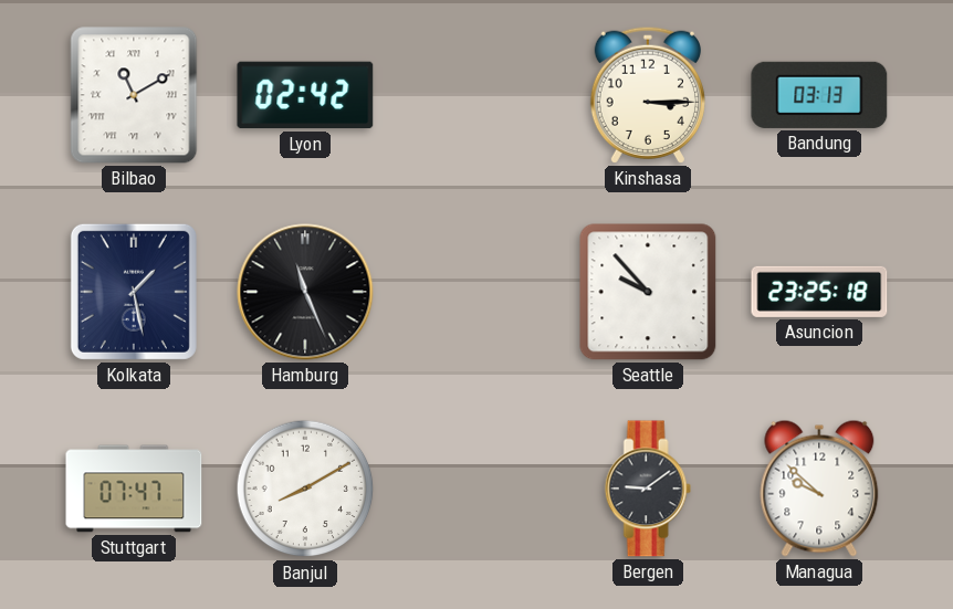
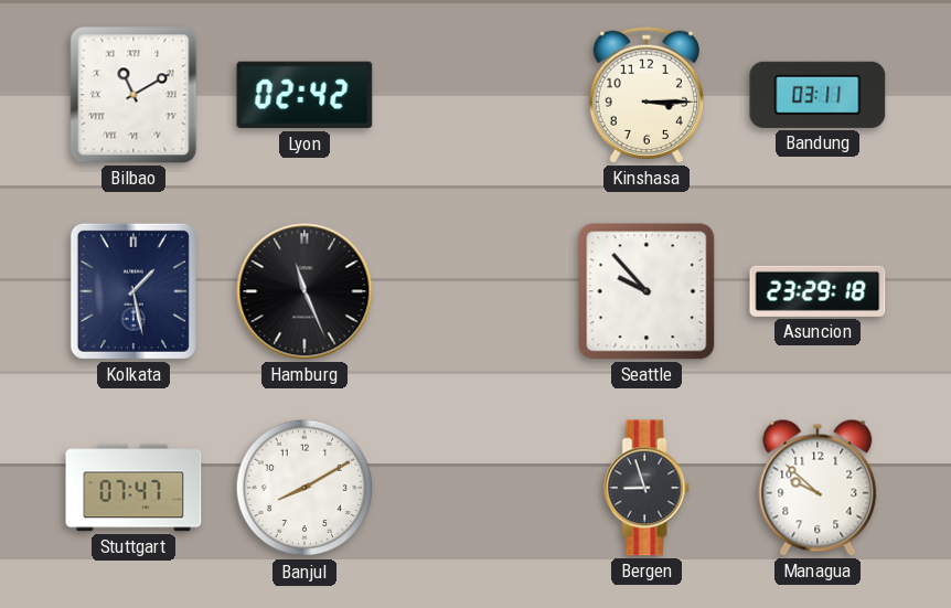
Bandung: 03:13 -> 03:11
Asuncion: 23:25 -> 23:29
Bergen: 9:09 -> 8:57
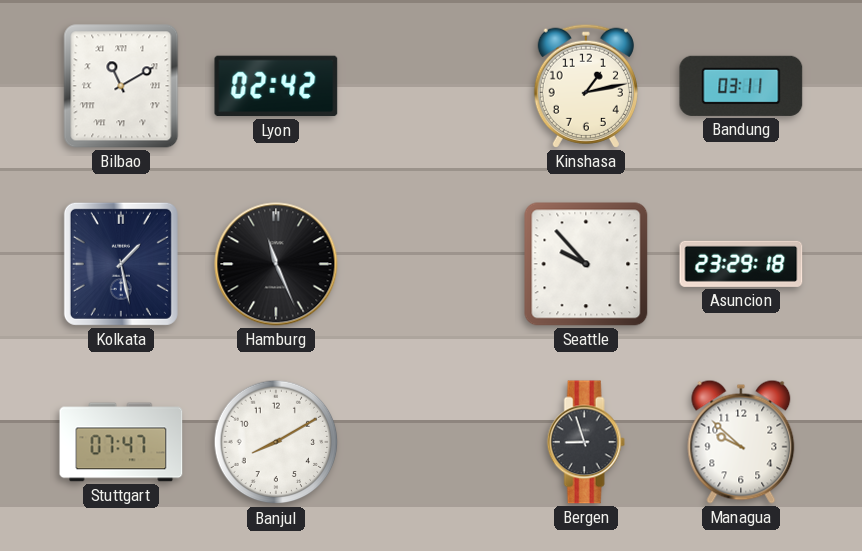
Kinshasa: 3:15 -> 1:13
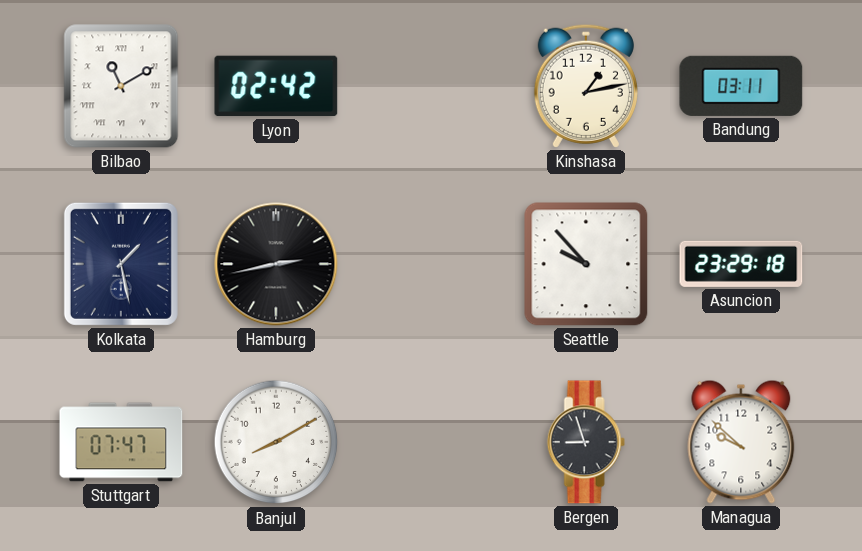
Hamburg: 11:26 -> 2:43
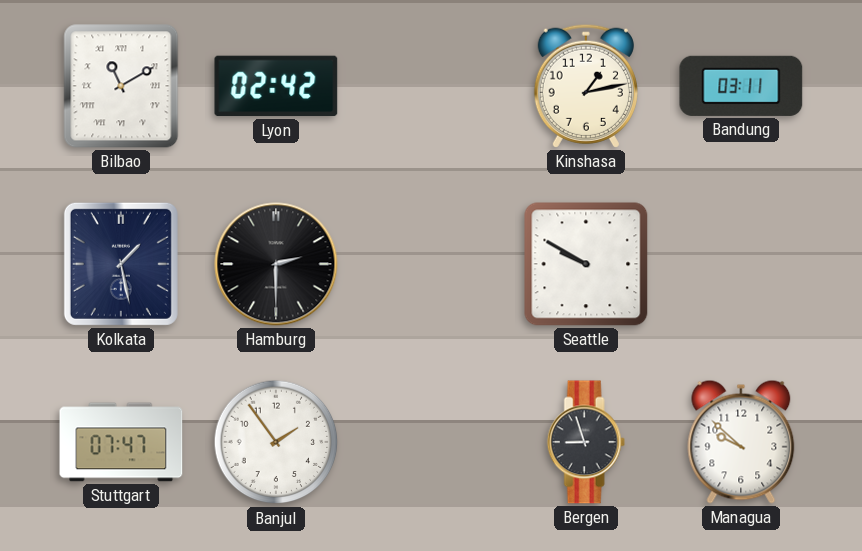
Hamburg: 2:43 -> 2:30
Seattle: 9:53 -> 9:50
Asuncion: 23:29 -> none
Banjul: 8:10 -> 1:54
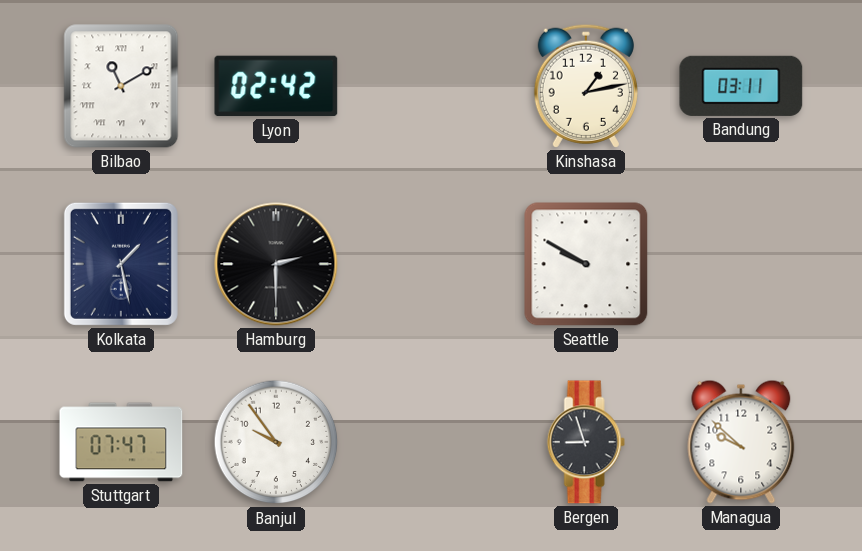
Banjul: 1:54 -> 9:54
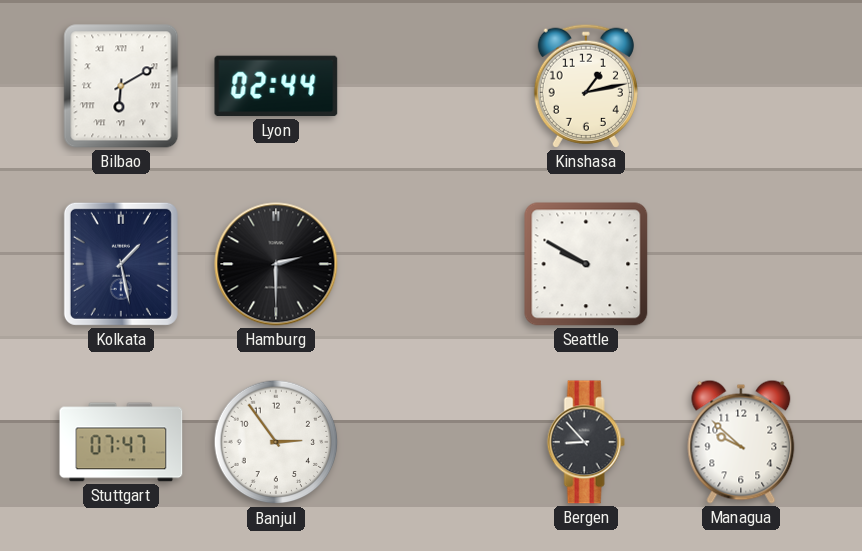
Bilbao: 11:10 -> 6:10
Lyon: 02:42 -> 02:44
Bandung: 03:11 -> none
Banjul: 9:54 -> 2:54
Bergen: 8:57 -> 8:53
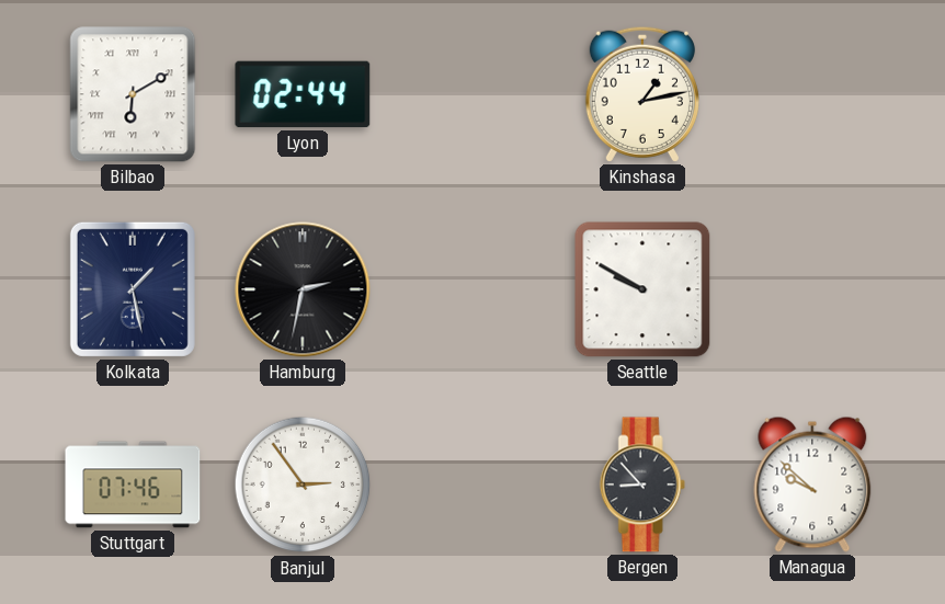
Hamburg: 2:30 -> 2:32
Stuttgart: 07:47 -> 07:46
